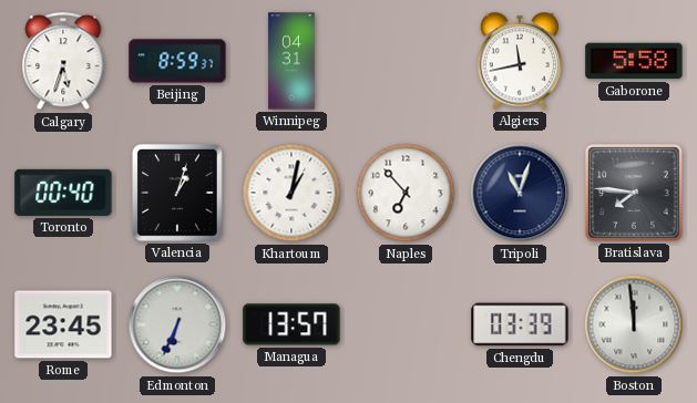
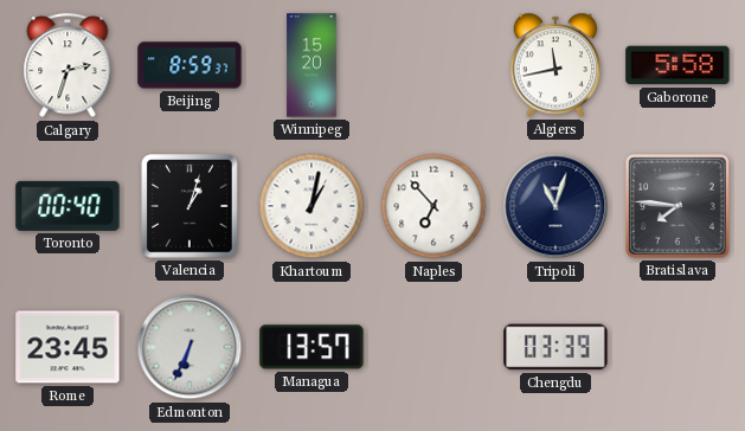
Calgary: 5:33 -> 2:33
Winnipeg: 04:31 -> 15:20
Boston: 11:59 -> none
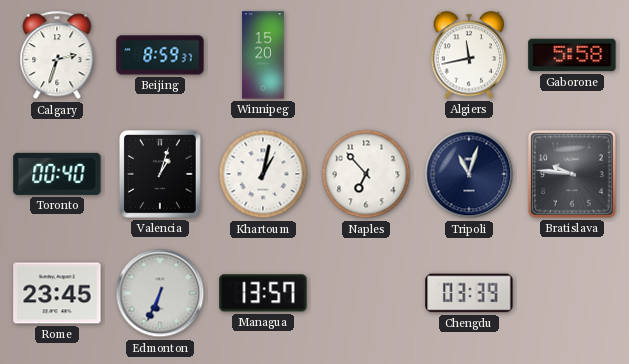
Bratislava: 7:46 -> 9:46
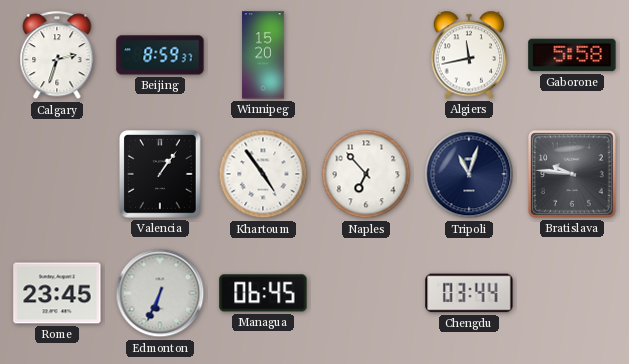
Toronto: 00:40 -> none
Valencia: 1:03 -> 1:06
Khartoum: 1:02 -> 4:54
Managua: 13:57 -> 06:45
Chengdu: 03:39 -> 03:44
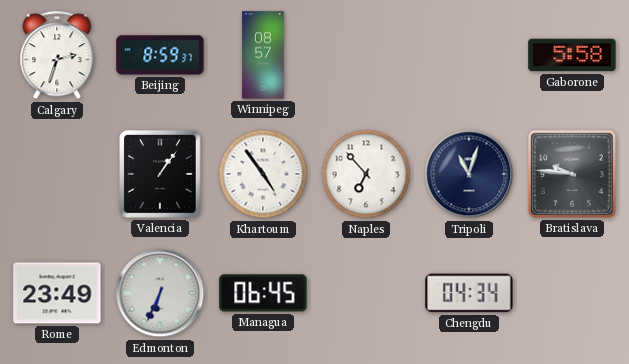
Winnipeg: 15:20 -> 08:57
Algiers: 11:43 -> none
Rome: 23:45 -> 23:49
Chengdu: 03:44 -> 04:34
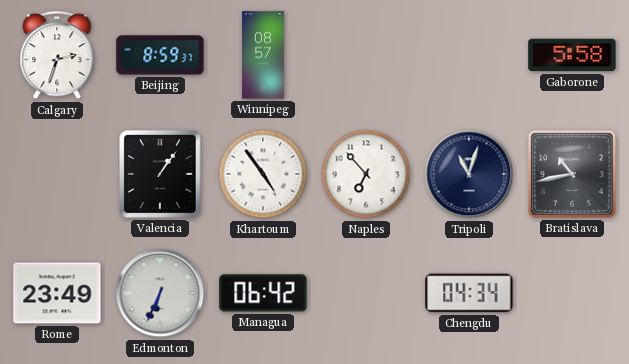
Bratislava: 9:46 -> 10:43
Managua: 06:45 -> 06:42
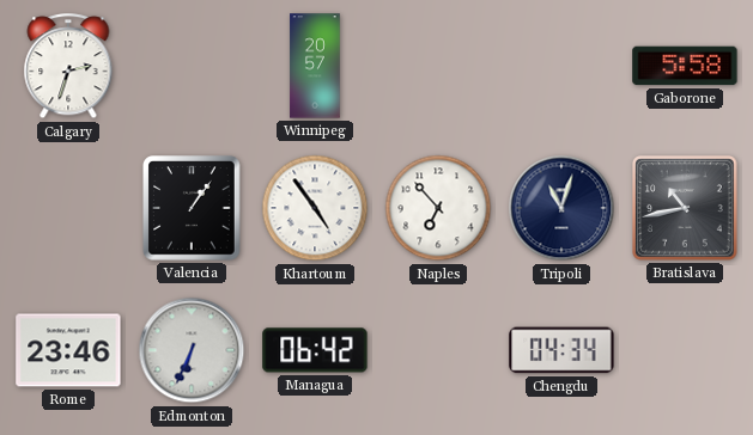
Beijing: 8:59 -> none
Winnipeg: 08:57 -> 20:57
Rome: 23:49 -> 23:46
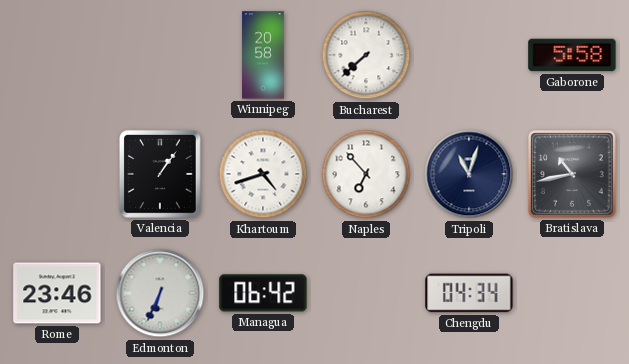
Calgary: 2:33 -> none
Winnipeg: 20:57 -> 20:58
Bucharest: none -> 7:38
Khartoum: 4:54 -> 4:42
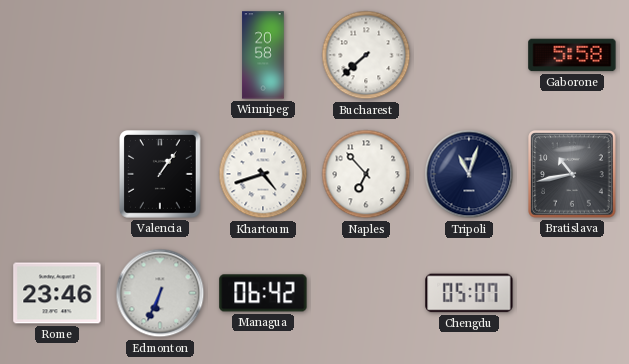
Chengdu: 04:34 -> 05:07
